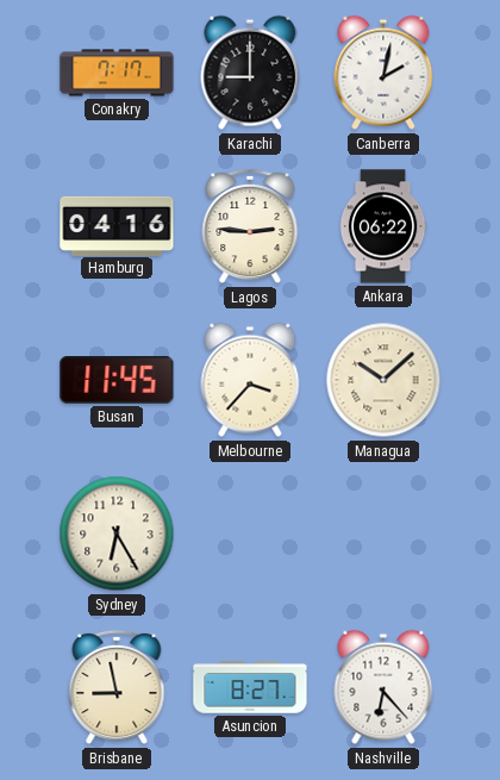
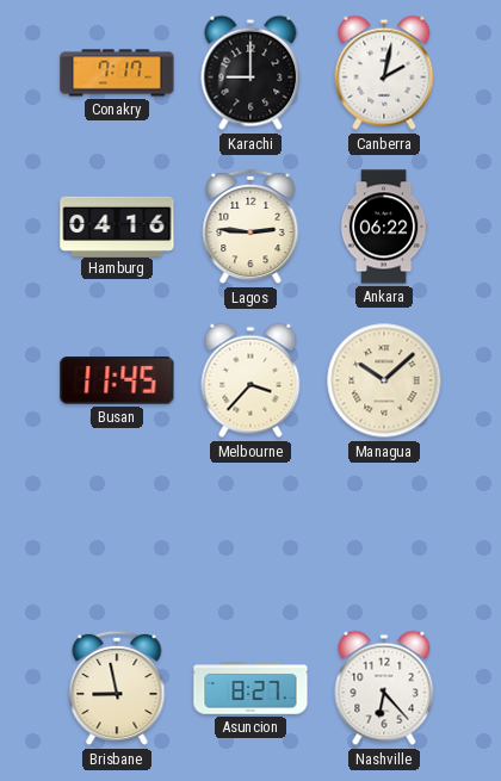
Sydney: 6:25 -> none
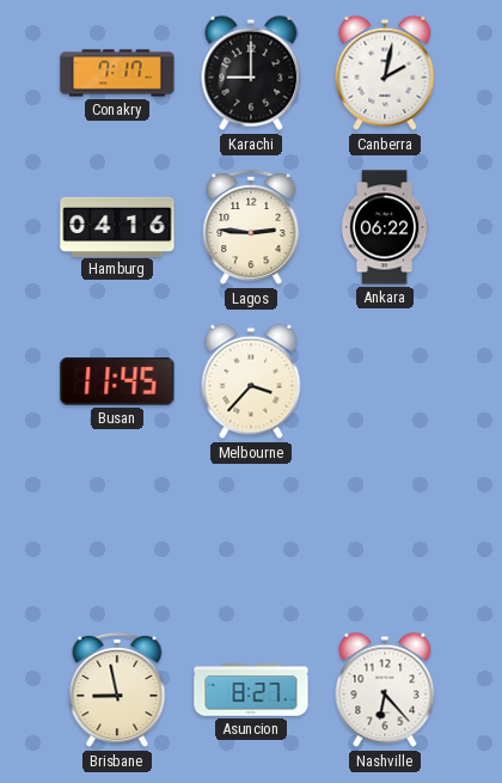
Managua: 10:08 -> none
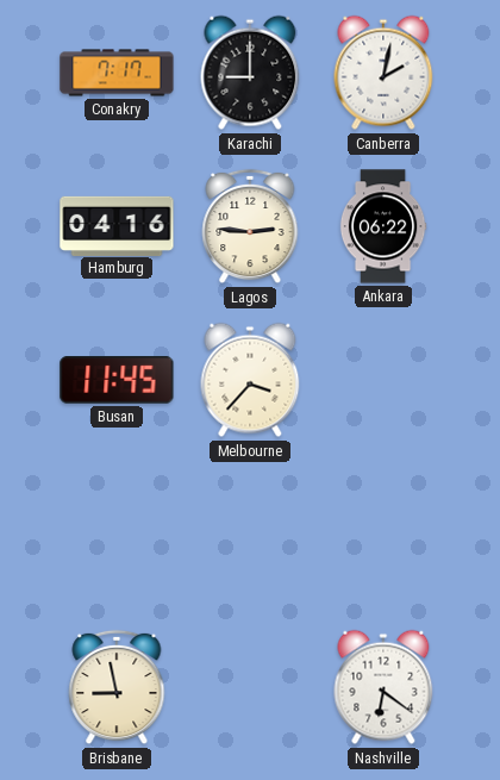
Asuncion: 8:27 -> none
Nashville: 6:23 -> 6:21
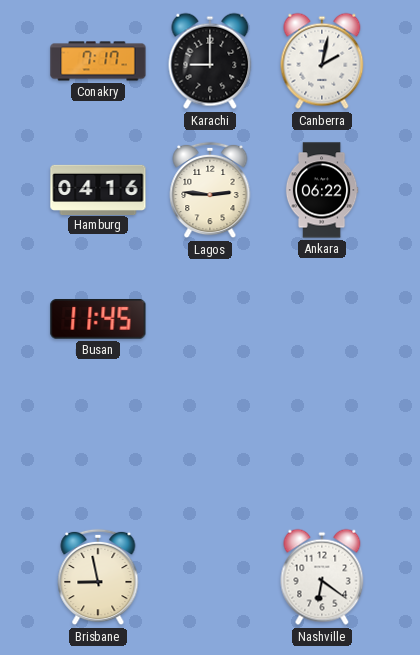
Melbourne: 3:37 -> none
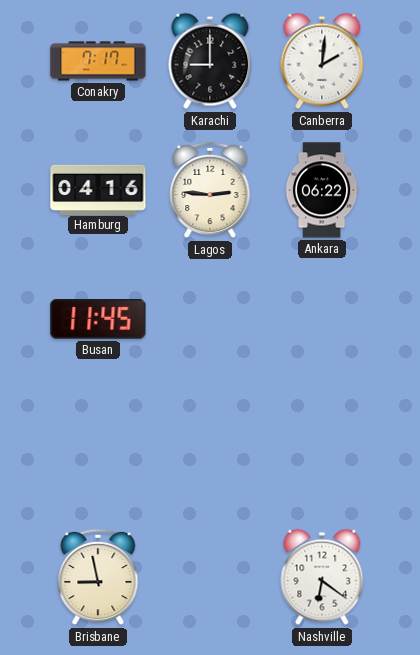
Canberra: 2:02 -> 2:01
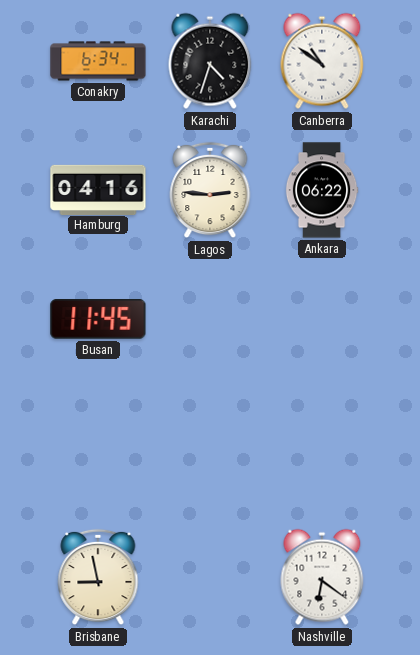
Conakry: 7:17 -> 6:34
Karachi: 9:00 -> 4:33
Canberra: 2:01 -> 10:51
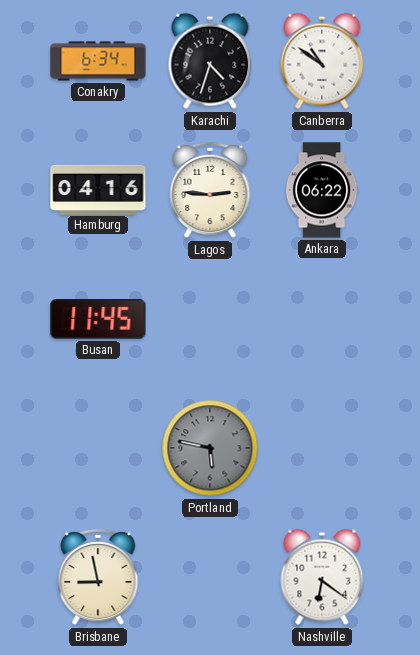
Portland: none -> 5:47
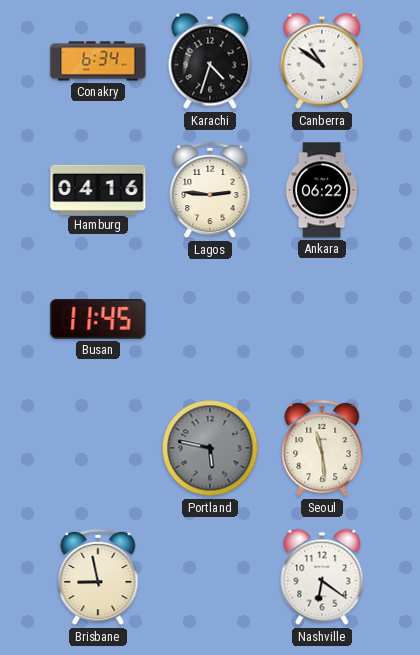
Seoul: none -> 11:29
